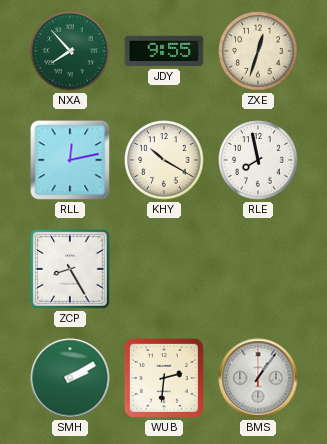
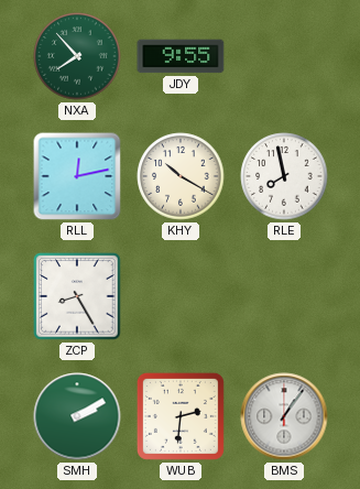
ZXE: 12:33 -> none
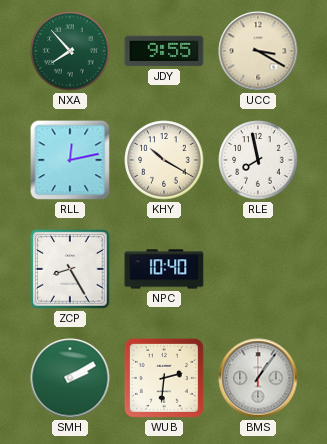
UCC: none -> 3:20
NPC: none -> 10:40
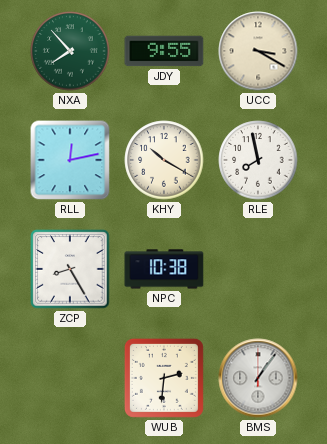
NPC: 10:40 -> 10:38
SMH: 2:10 -> none
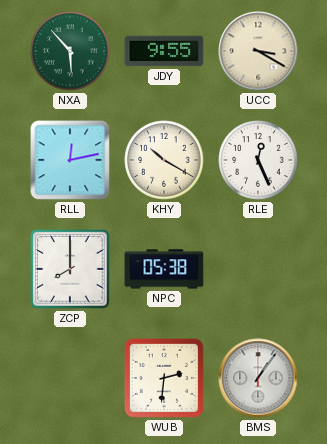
NXA: 7:53 -> 5:53
RLE: 7:58 -> 12:26
ZCP: 8:25 -> 8:00
NPC: 10:38 -> 05:38
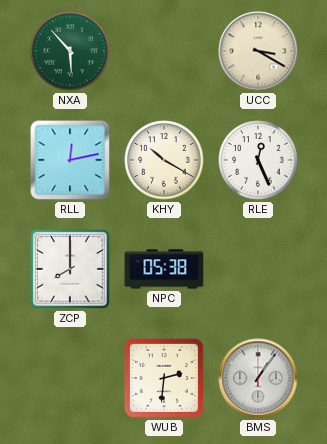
JDY: 9:55 -> none
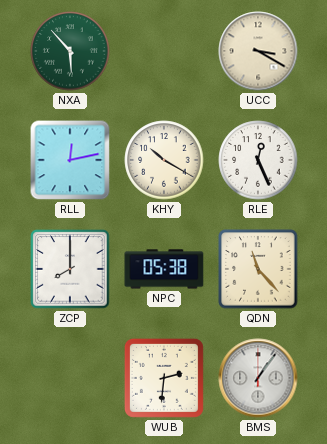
QDN: none -> 11:23
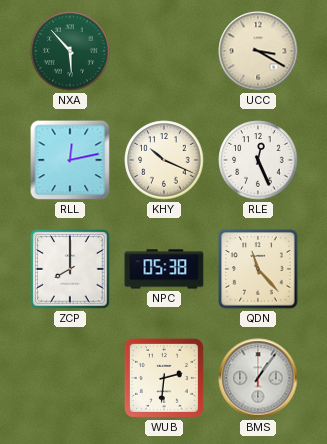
KHY: 10:20 -> 10:19
